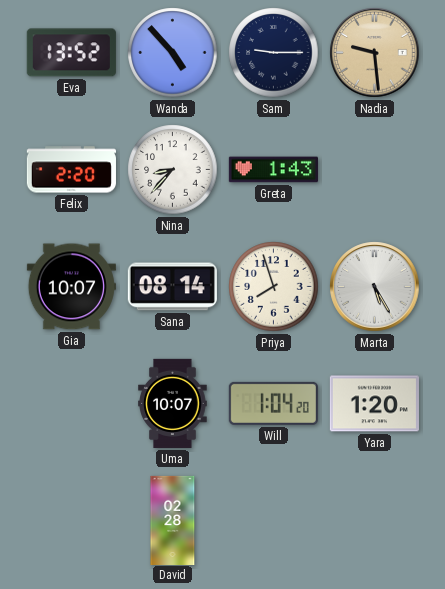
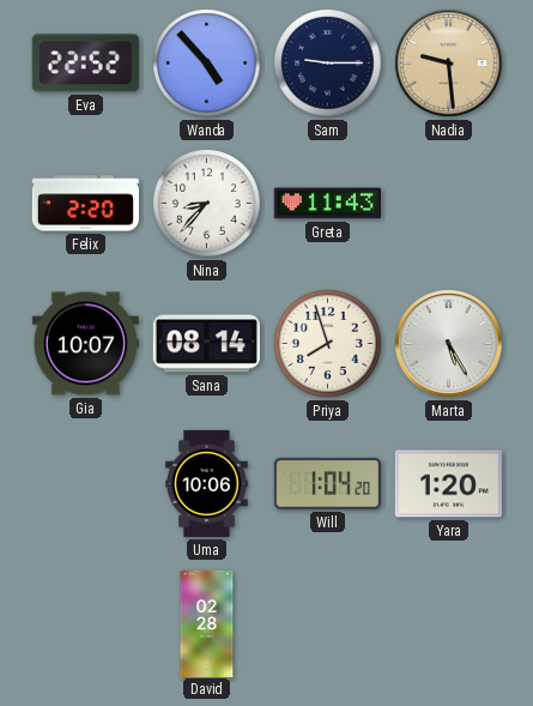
Eva: 13:52 -> 22:52
Greta: 1:43 -> 11:43
Uma: 10:07 -> 10:06
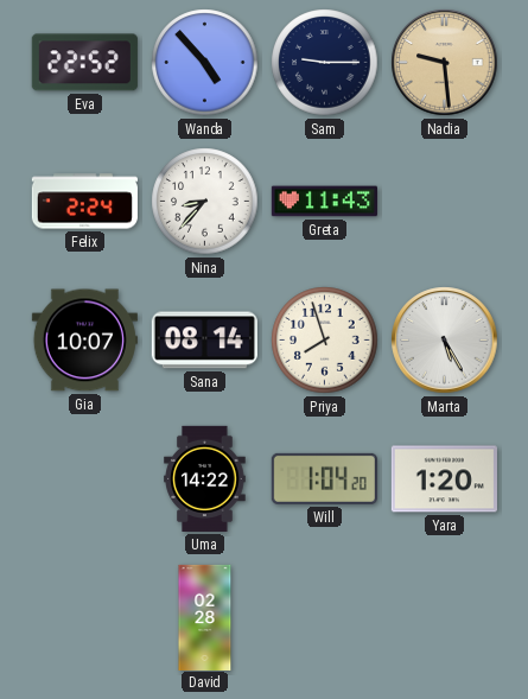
Felix: 2:20 -> 2:24
Uma: 10:06 -> 14:22
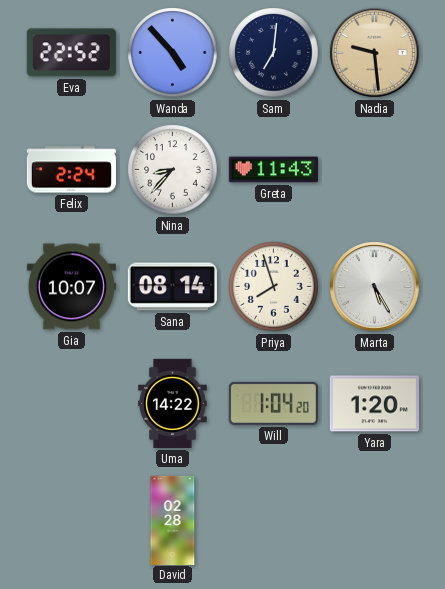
Sam: 9:15 -> 7:01
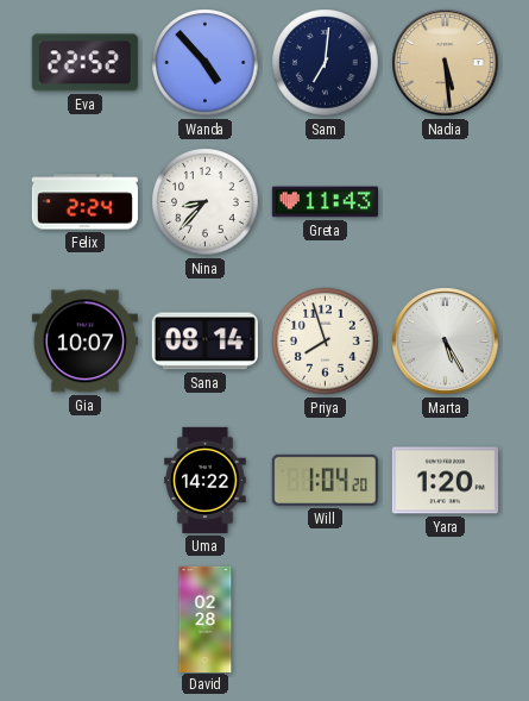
Nadia: 9:29 -> 5:29
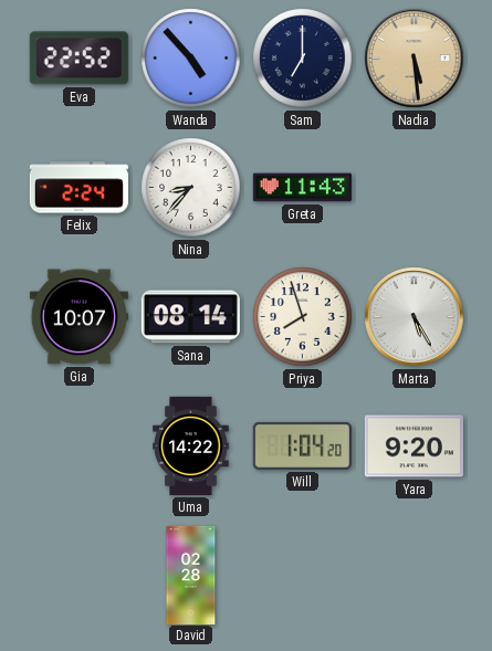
Sam: 7:01 -> 7:00
Yara: 1:20 -> 9:20
